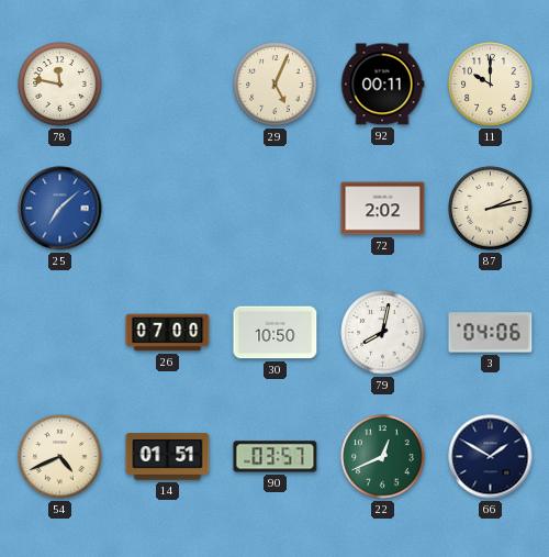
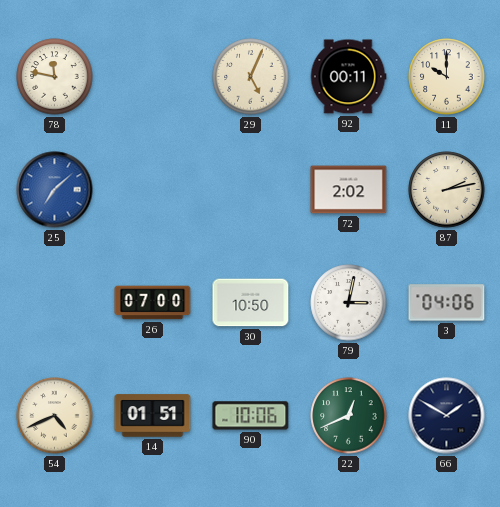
79: 8:02 -> 3:02
90: 03:57 -> 10:06
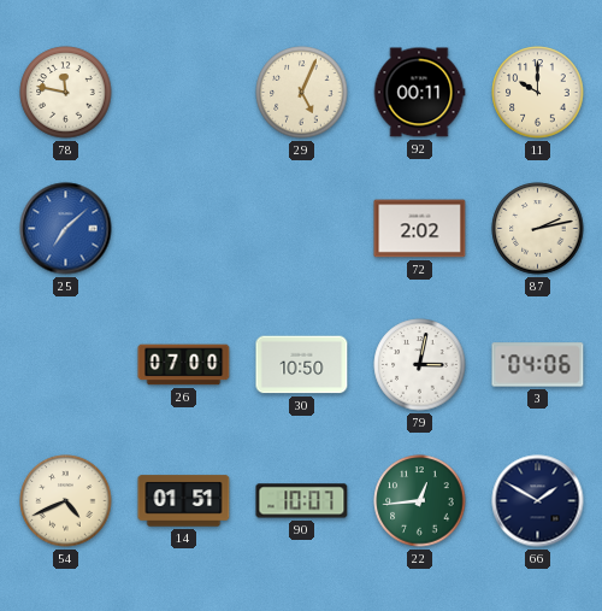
90: 10:06 -> 10:07
22: 12:41 -> 12:44
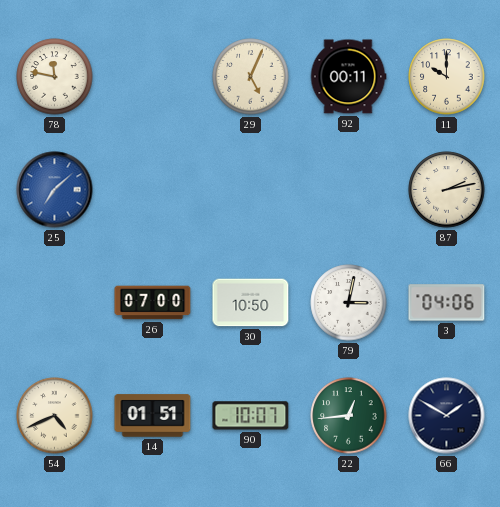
72: 2:02 -> none
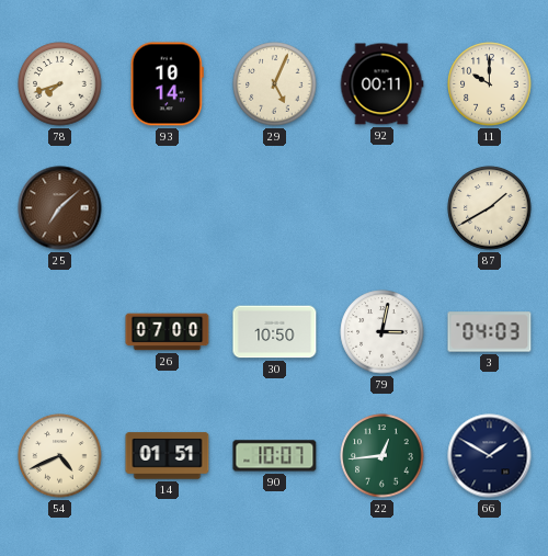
78: 11:47 -> 7:42
93: none -> 10:14
25 dial: blue -> brown
87: 2:13 -> 1:40
3: 04:06 -> 04:03
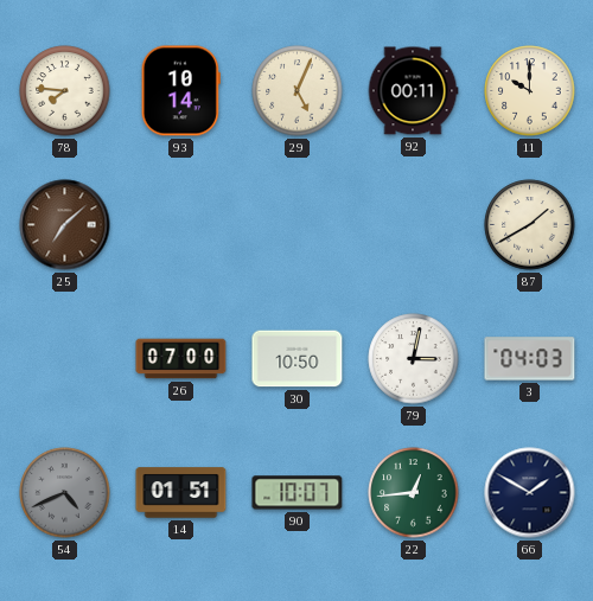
78: 7:42 -> 7:46
54 dial: cream -> grey
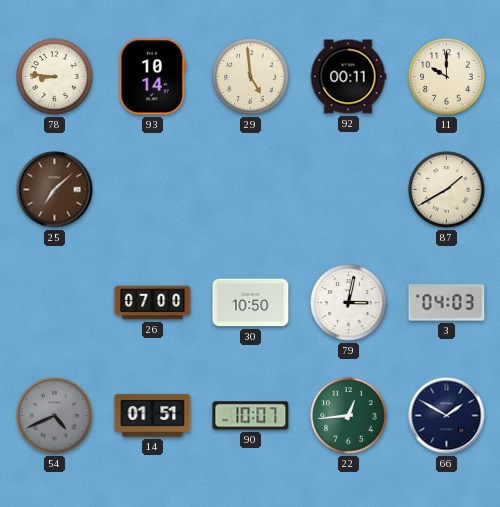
78: 7:46 -> 8:46
29: 5:04 -> 4:59
